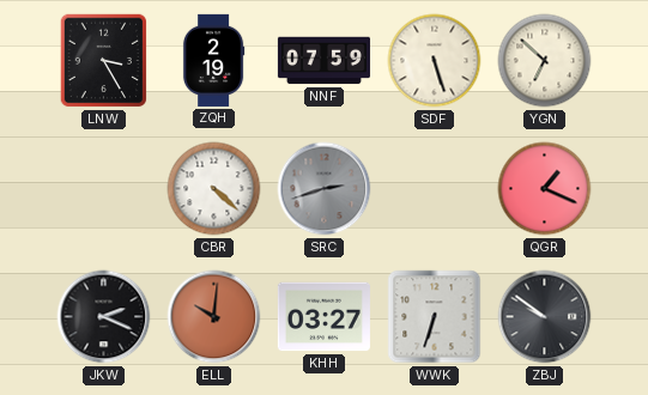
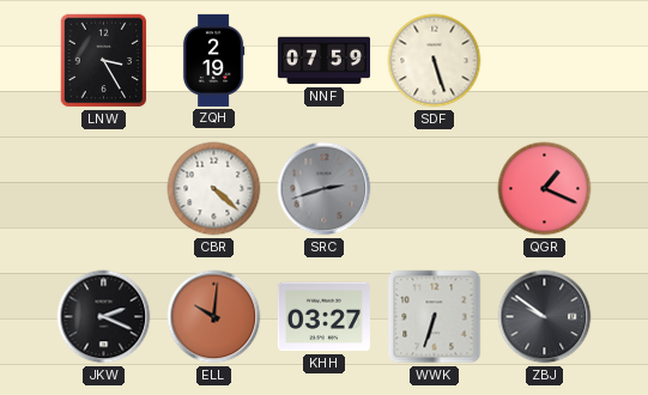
YGN: 6:52 -> none
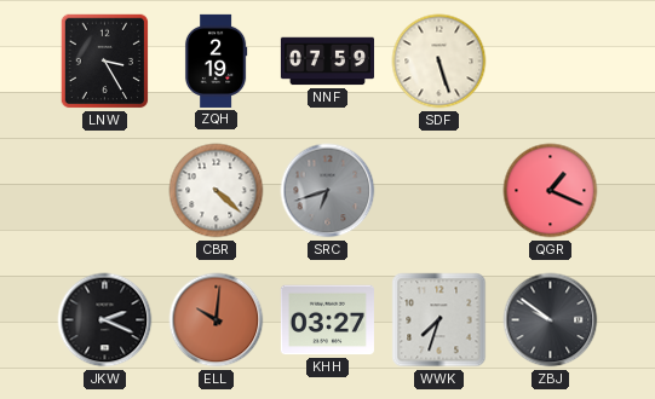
SRC: 2:42 -> 6:42
WWK: 6:33 -> 7:33
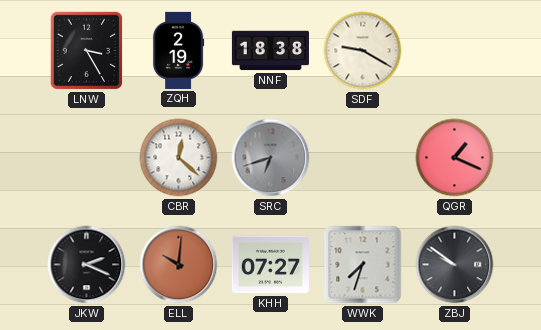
NNF: 07:59 -> 18:38
SDF: 5:27 -> 9:20
CBR: 4:22 -> 12:22
KHH: 03:27 -> 07:27
